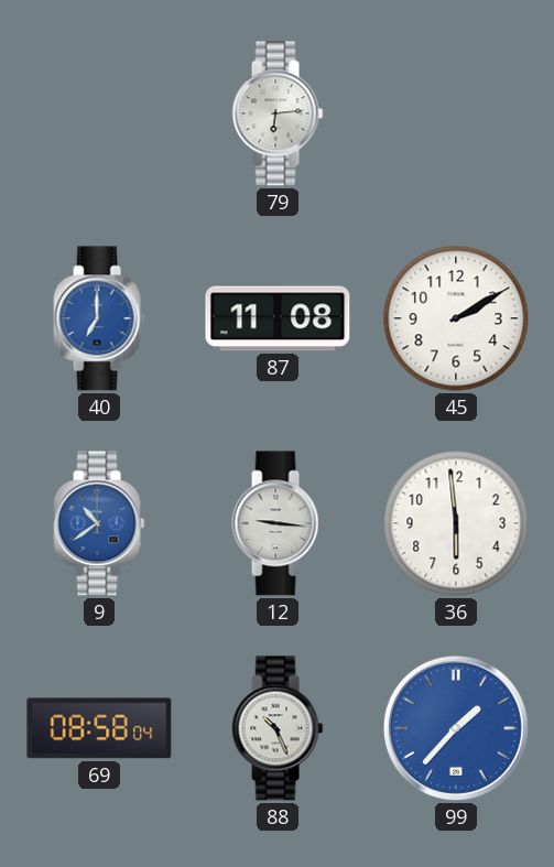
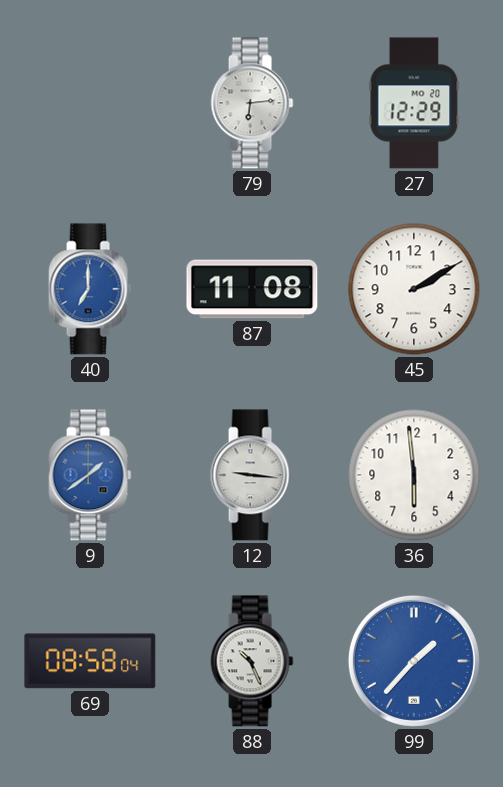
27: none -> 12:29
9: 10:39 -> 1:39
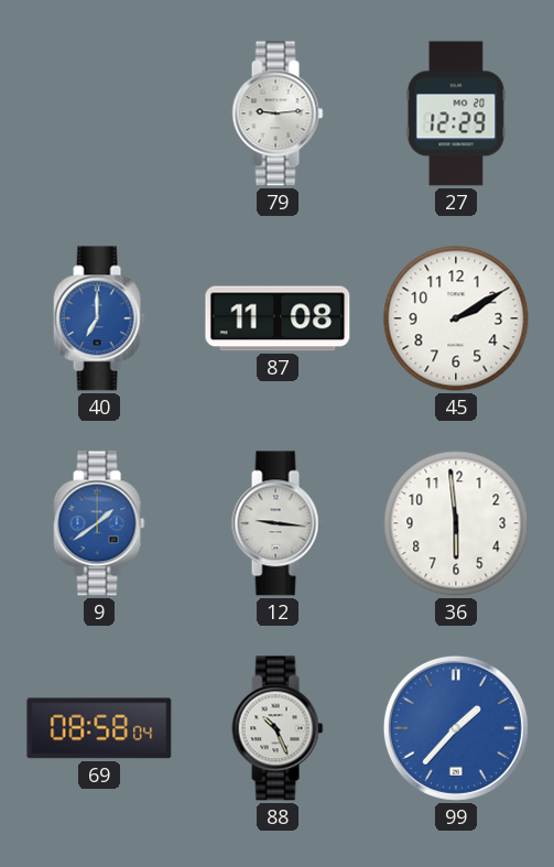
79: 6:14 -> 9:14
